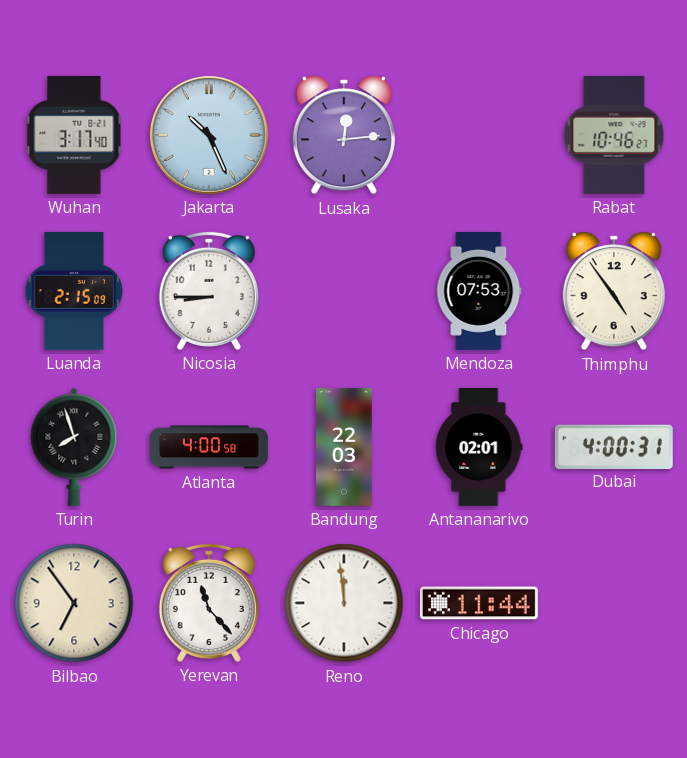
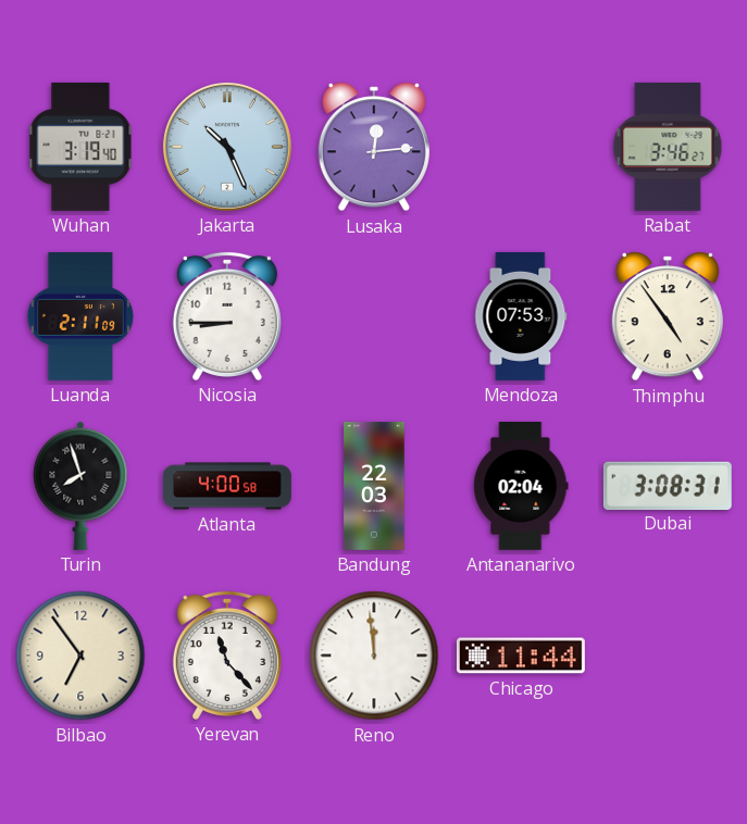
Wuhan: 3:17 -> 3:19
Rabat: 10:46 -> 3:46
Luanda: 2:15 -> 2:11
Antananarivo: 02:01 -> 02:04
Dubai: 4:00 -> 3:08
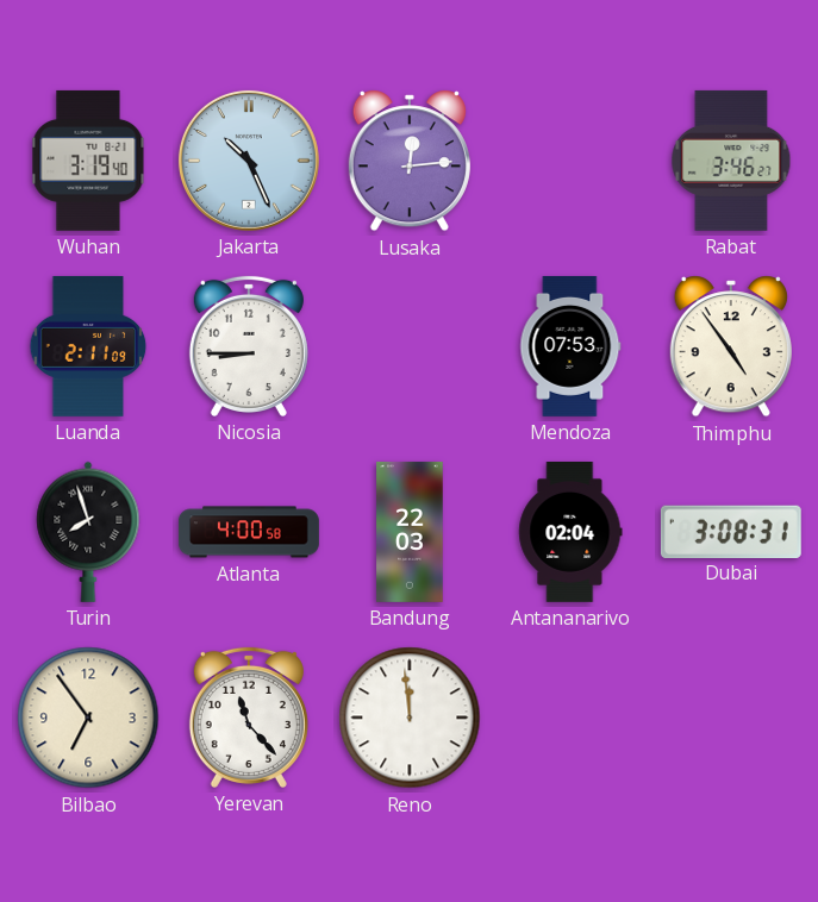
Chicago: 11:44 -> none
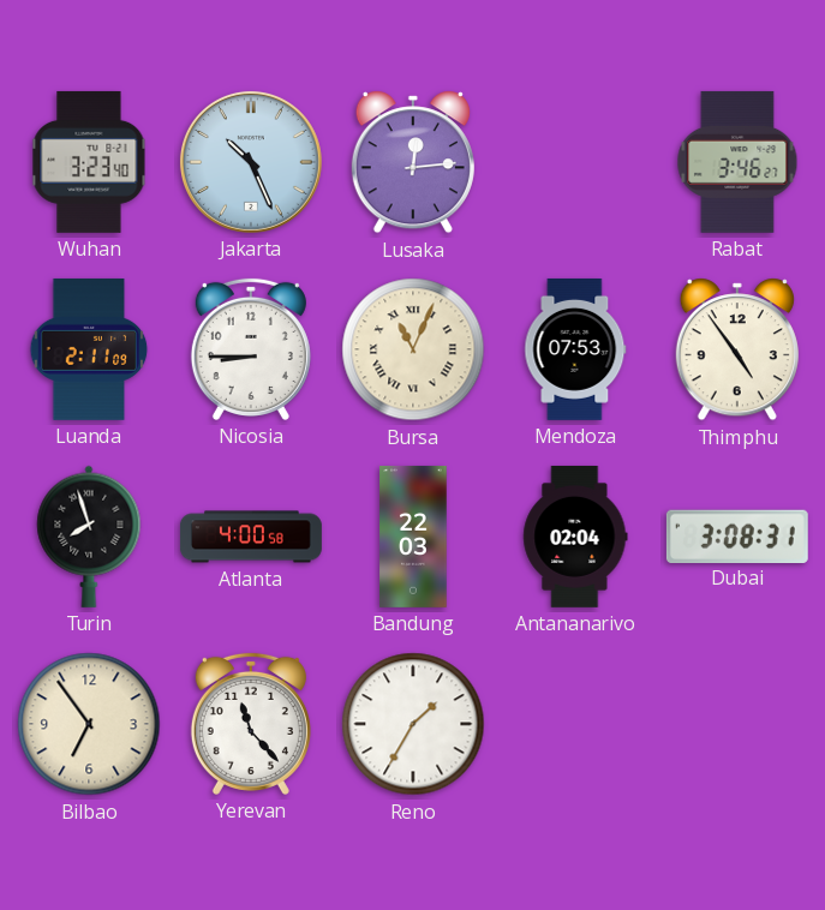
Wuhan: 3:19 -> 3:23
Bursa: none -> 11:04
Reno: 11:59 -> 1:35
